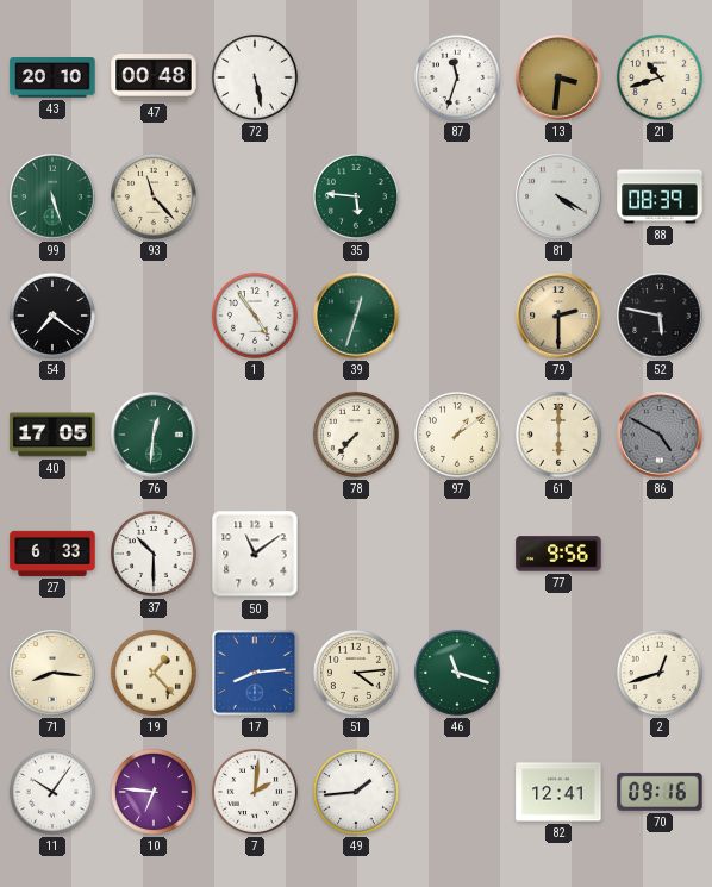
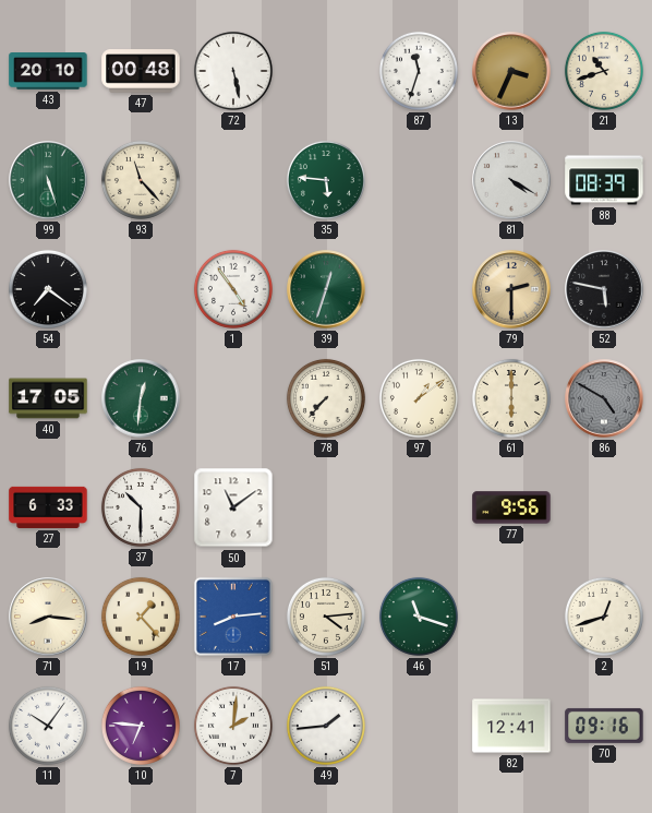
13: 3:31 -> 3:34
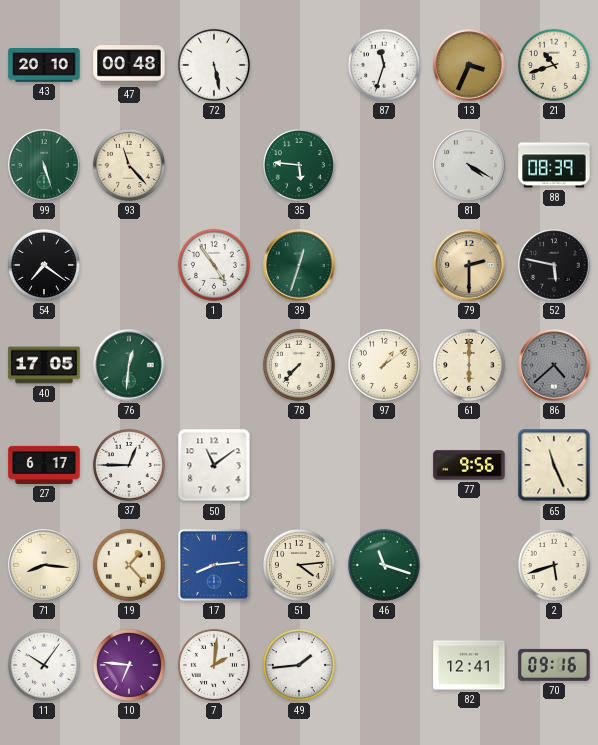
86: 4:50 -> 4:38
27: 6:33 -> 6:17
37: 10:30 -> 12:45
65: none -> 11:26
2: 12:42 -> 5:42
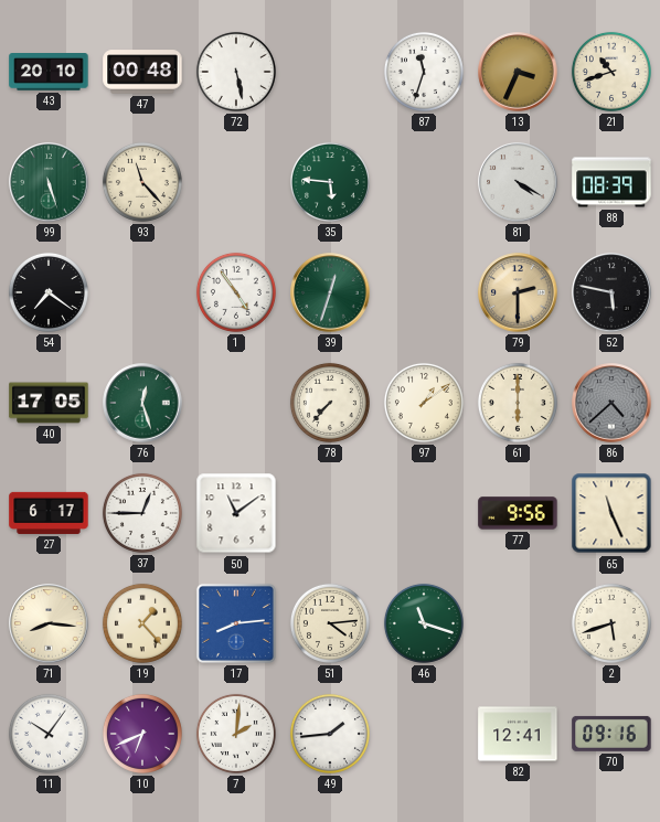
76: 12:31 -> 12:27
10: 6:46 -> 6:41
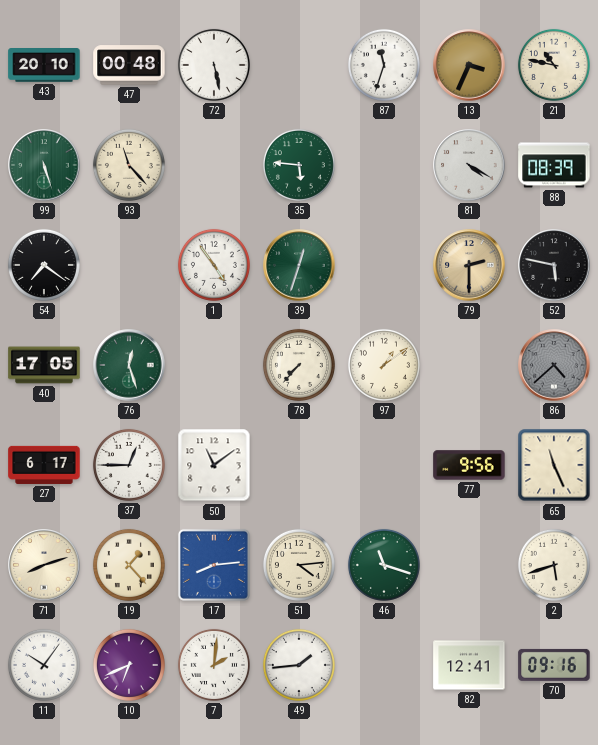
21: 10:42 -> 10:47
61: 6:00 -> none
71: 8:16 -> 8:12
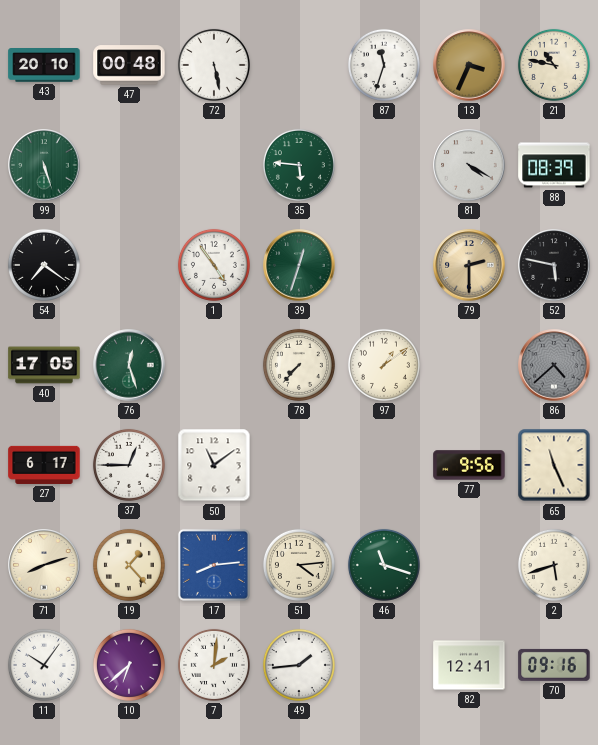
93: 11:23 -> none
10: 6:41 -> 6:38
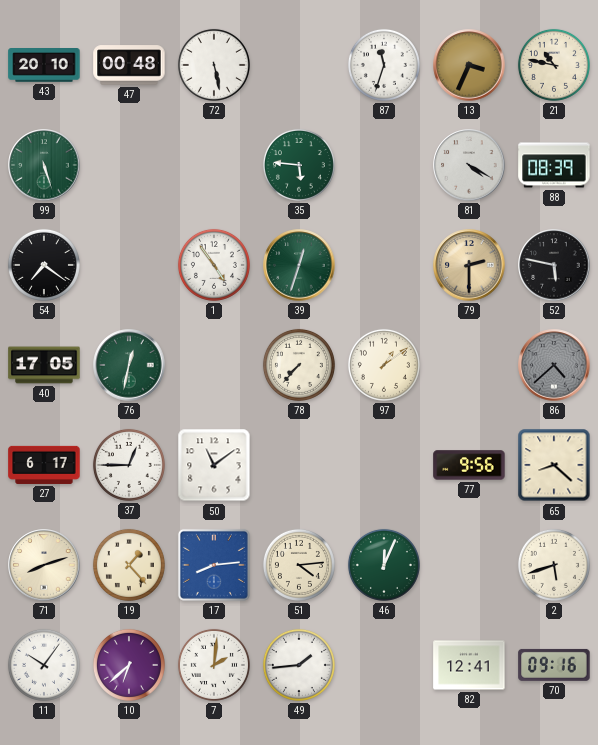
76: 12:27 -> 12:32
65: 11:26 -> 8:22
46: 11:18 -> 12:04
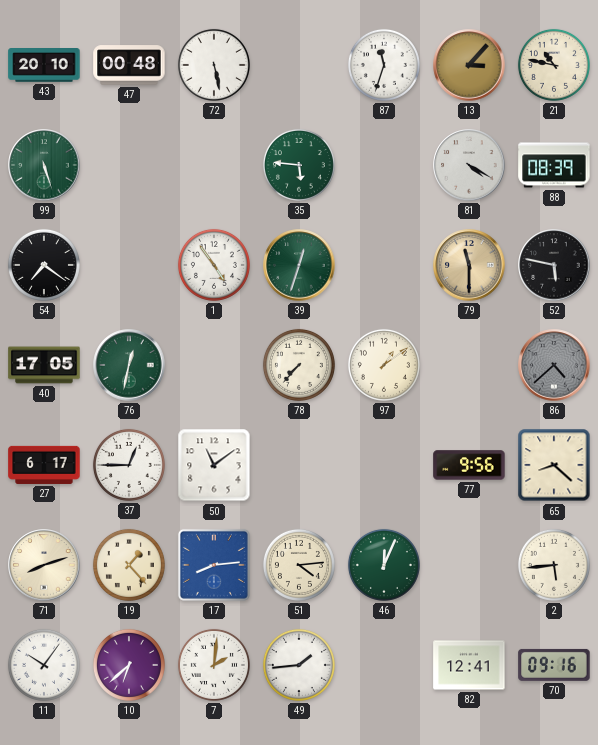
13: 3:34 -> 3:07
79: 2:30 -> 11:30
2: 5:42 -> 5:44
